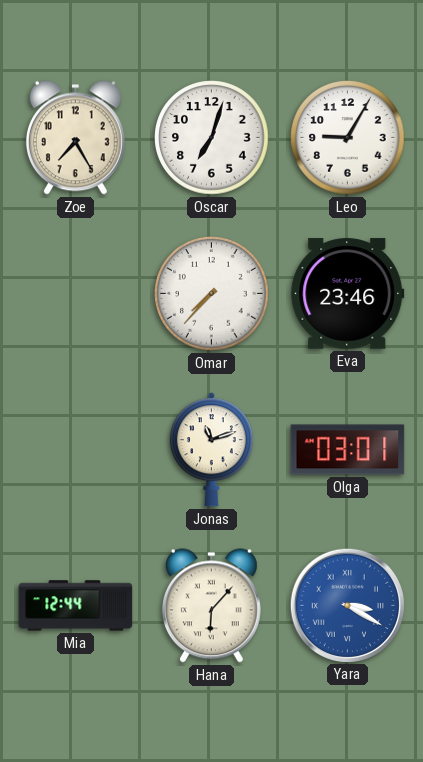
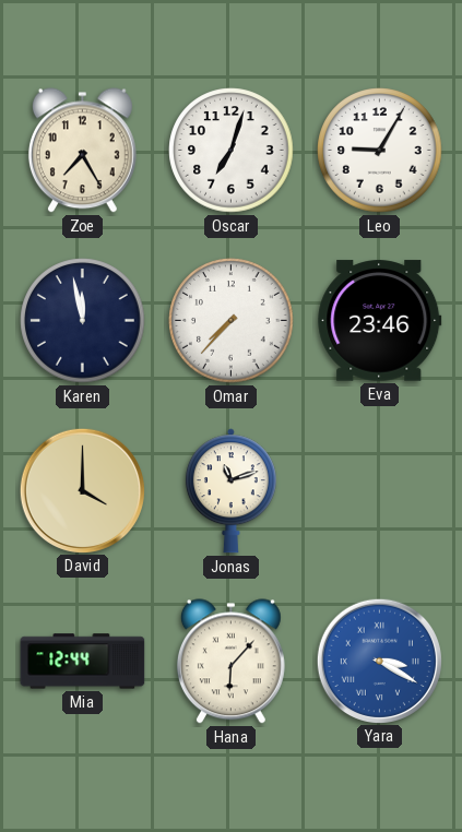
Karen: none -> 11:58
David: none -> 4:00
Olga: 03:01 -> none
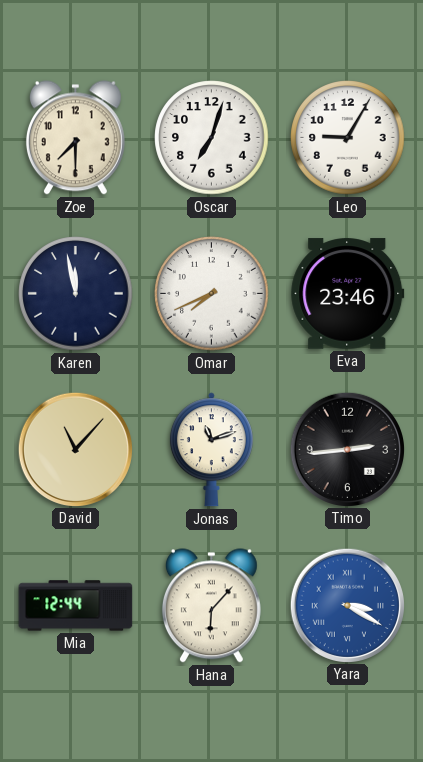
Zoe: 7:25 -> 7:30
Omar: 7:37 -> 7:41
David: 4:00 -> 11:07
Timo: none -> 2:44
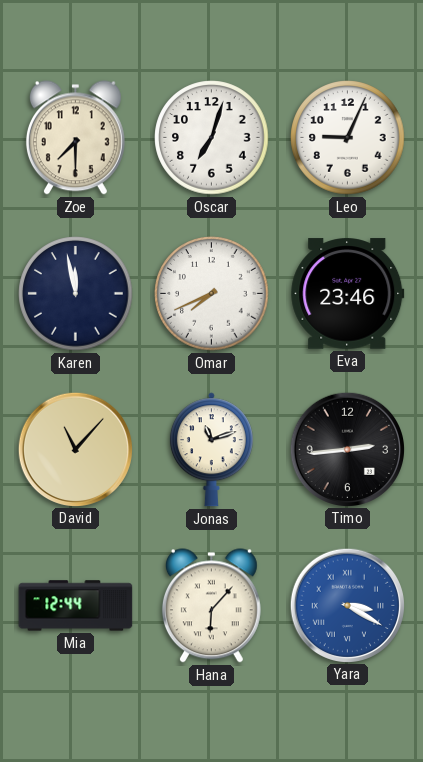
Leo: 9:05 -> 9:04
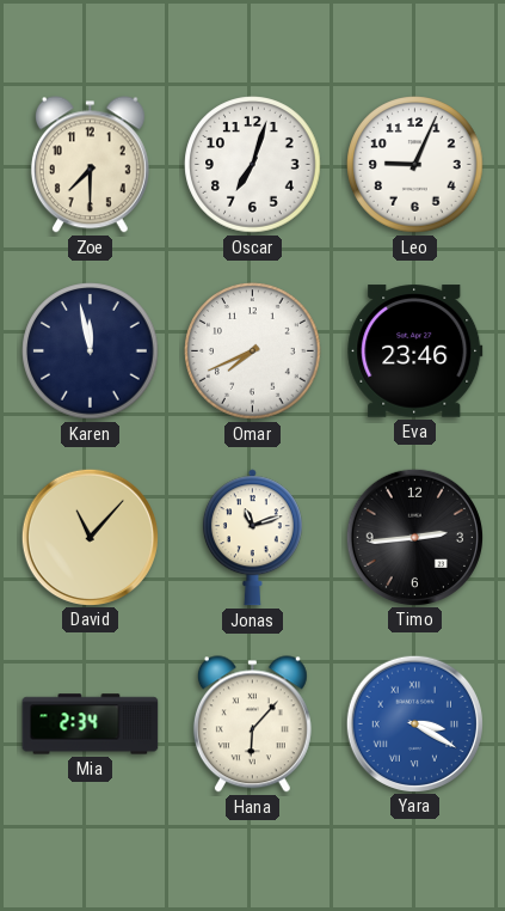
Mia: 12:44 -> 2:34
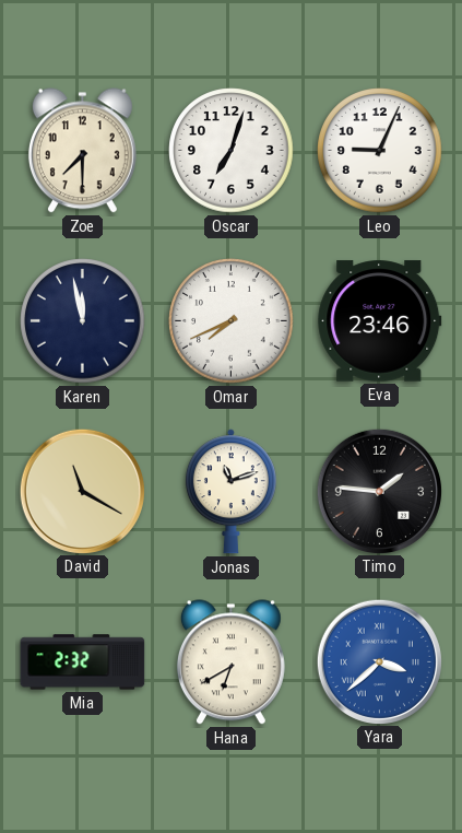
David: 11:07 -> 11:20
Timo: 2:44 -> 1:46
Mia: 2:34 -> 2:32
Hana: 6:07 -> 6:40
Yara: 3:20 -> 3:38
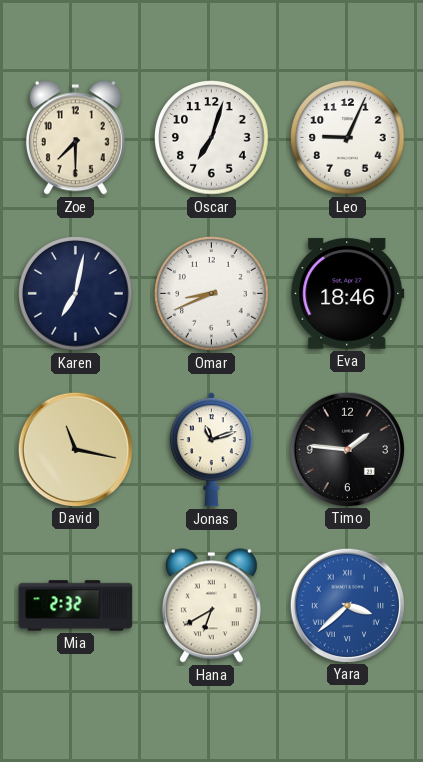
Karen: 11:58 -> 7:02
Omar: 7:41 -> 8:41
Eva: 23:46 -> 18:46
David: 11:20 -> 11:17
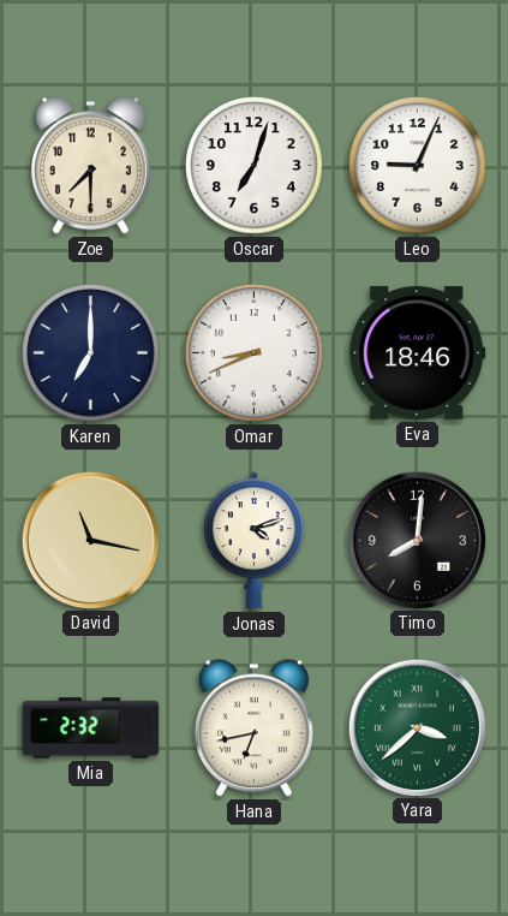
Karen: 7:02 -> 7:00
Jonas: 11:12 -> 4:12
Timo: 1:46 -> 8:01
Hana: 6:40 -> 6:43
Yara dial: blue -> green
